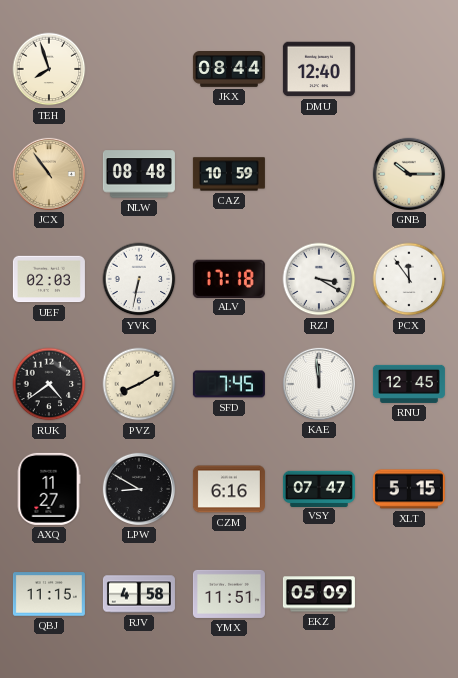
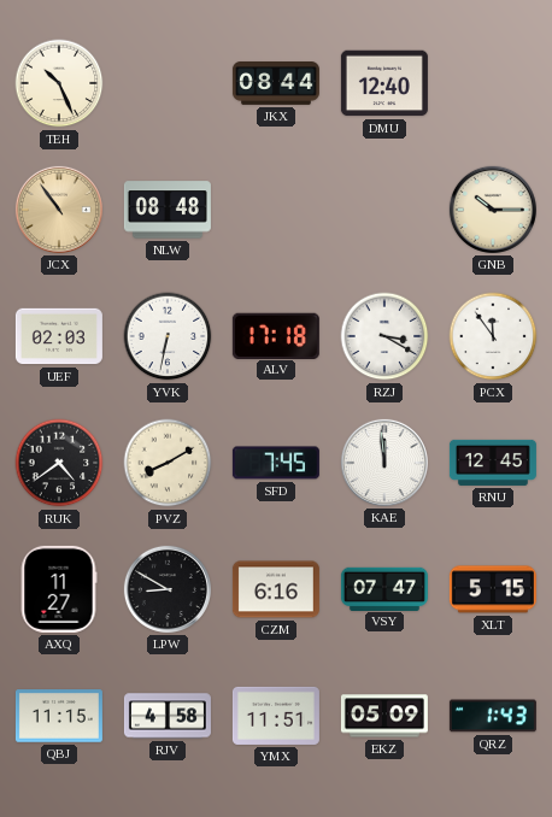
TEH: 7:57 -> 10:26
CAZ: 10:59 -> none
QRZ: none -> 1:43
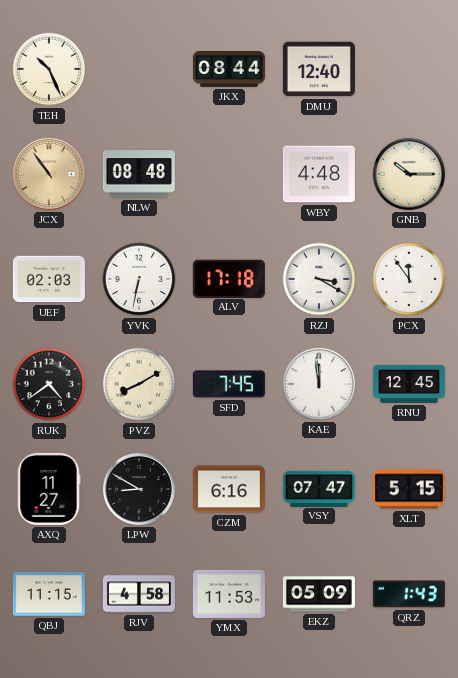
WBY: none -> 4:48
YMX: 11:51 -> 11:53
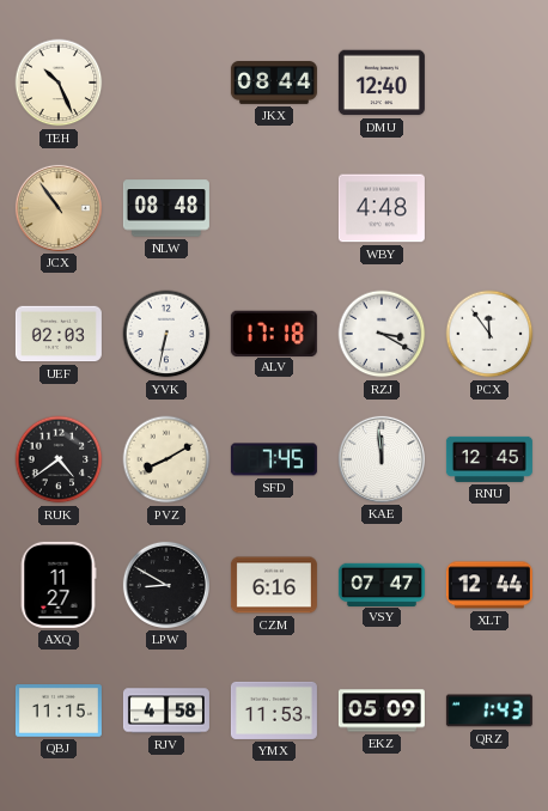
GNB: 10:15 -> none
XLT: 5:15 -> 12:44
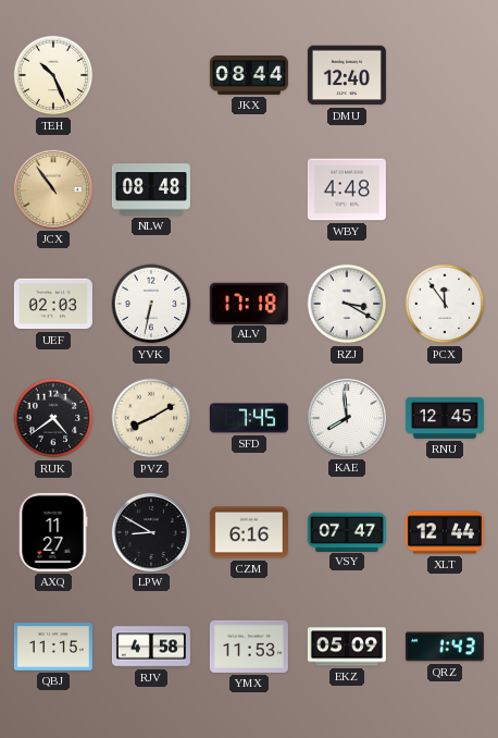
KAE: 11:59 -> 7:59
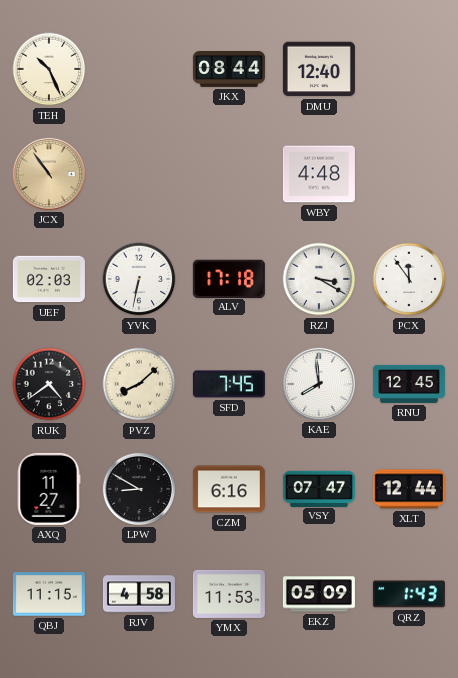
NLW: 08:48 -> none
PVZ: 8:10 -> 8:08
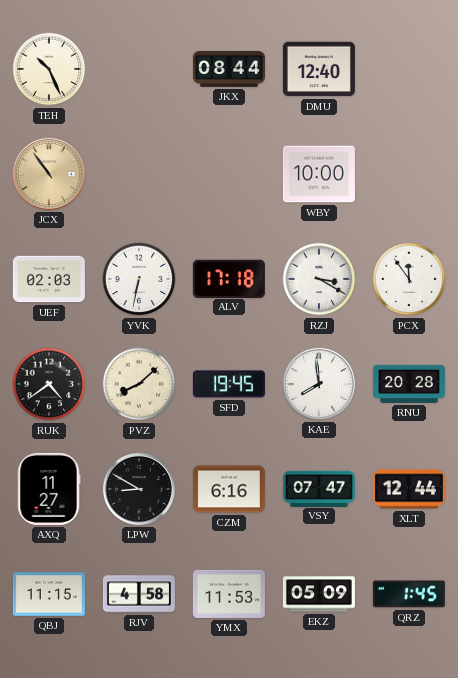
WBY: 4:48 -> 10:00
SFD: 7:45 -> 19:45
RNU: 12:45 -> 20:28
QRZ: 1:43 -> 1:45
